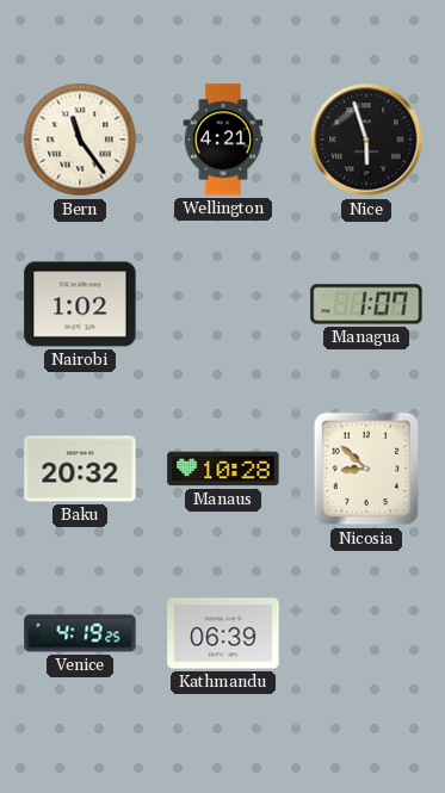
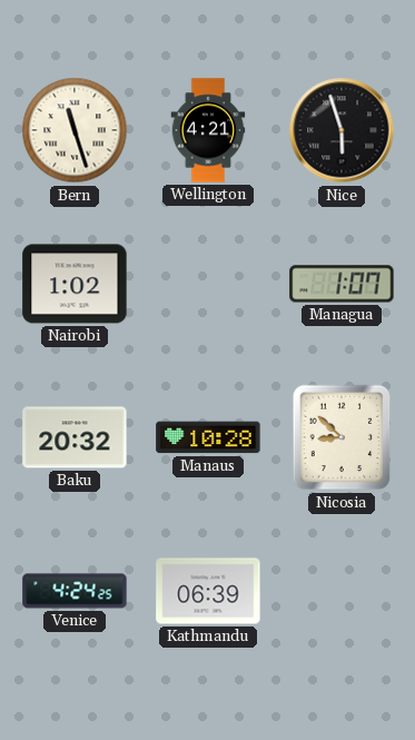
Bern: 11:24 -> 11:27
Venice: 4:19 -> 4:24
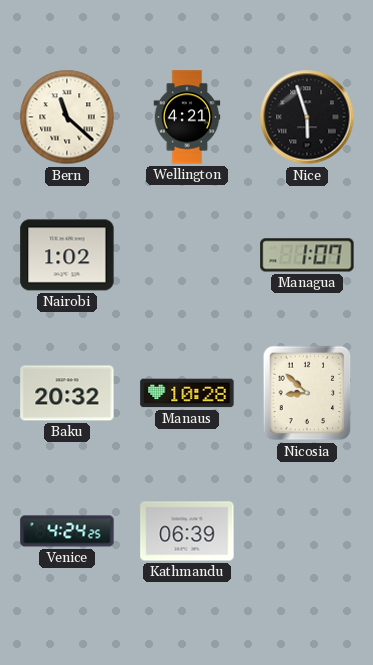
Bern: 11:27 -> 11:22
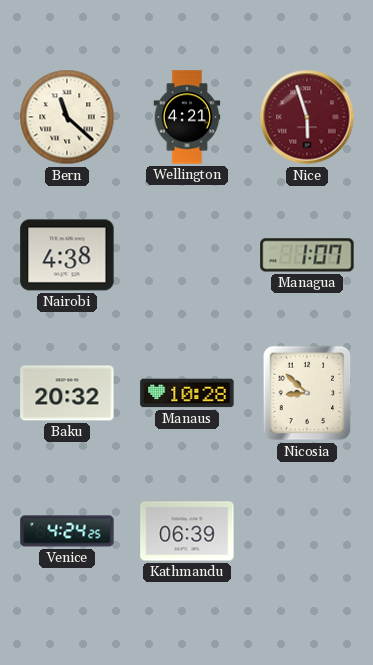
Nice dial: black -> burgundy
Nairobi: 1:02 -> 4:38
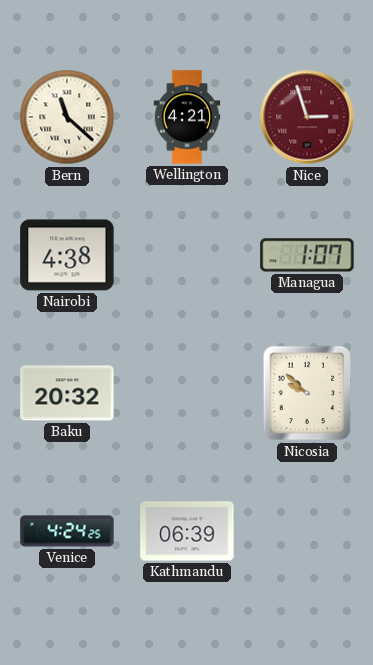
Nice: 5:57 -> 2:57
Manaus: 10:28 -> none
Nicosia: 8:52 -> 9:52
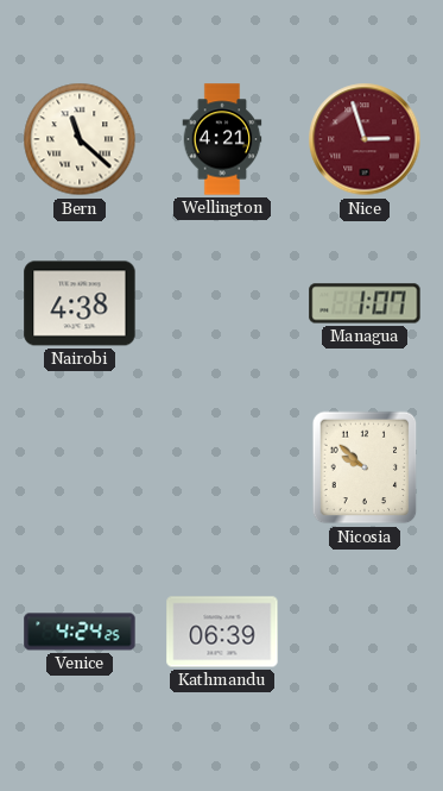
Baku: 20:32 -> none
